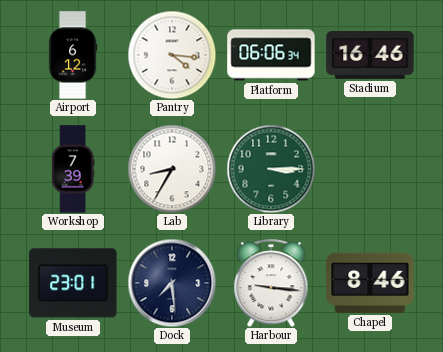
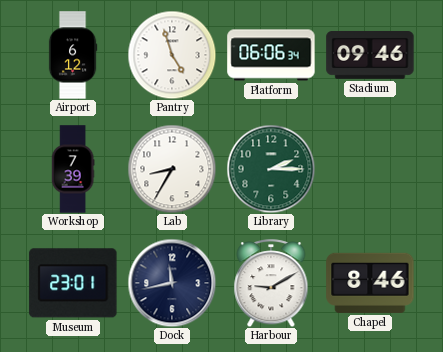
Pantry: 4:16 -> 4:57
Stadium: 16:46 -> 09:46
Library: 3:15 -> 2:15
Dock: 7:29 -> 11:43
Harbour: 9:16 -> 9:10
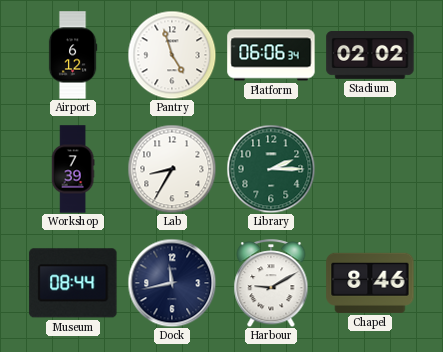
Stadium: 09:46 -> 02:02
Museum: 23:01 -> 08:44
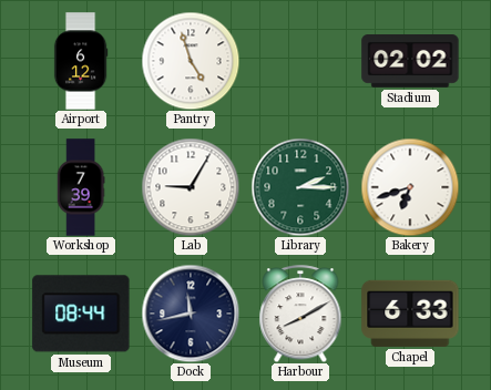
Platform: 06:06 -> none
Lab: 8:35 -> 9:05
Bakery: none -> 6:42
Harbour: 9:10 -> 8:10
Chapel: 8:46 -> 6:33
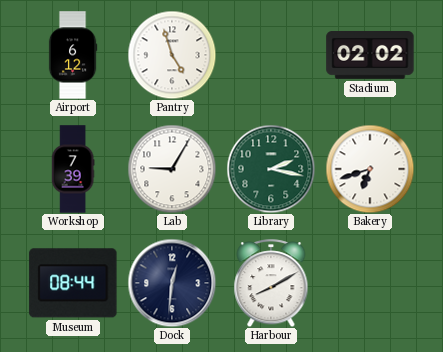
Library: 2:15 -> 2:17
Dock: 11:43 -> 12:31
Chapel: 6:33 -> none
